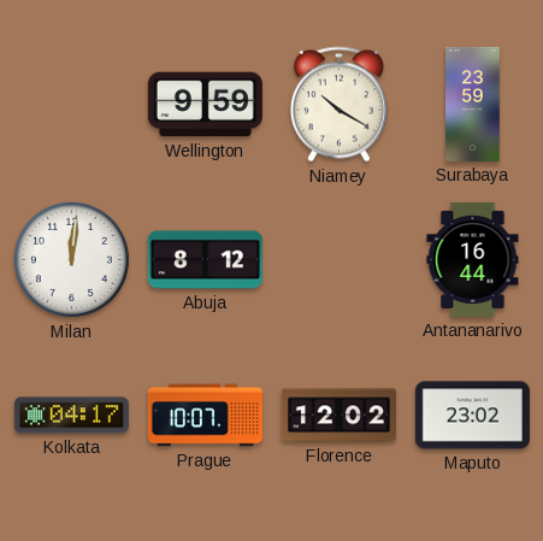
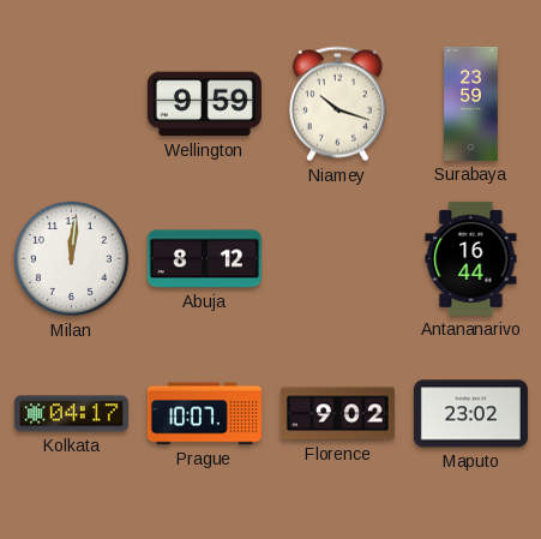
Niamey: 10:20 -> 10:18
Florence: 12:02 -> 9:02
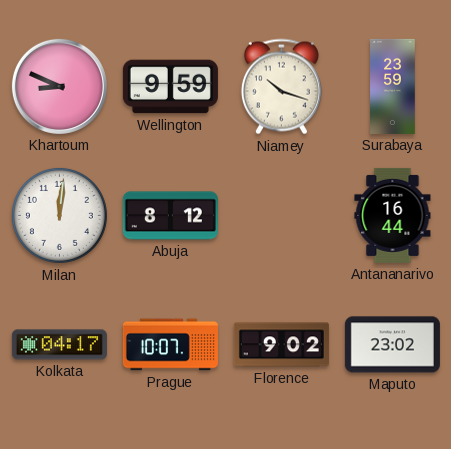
Khartoum: none -> 8:49
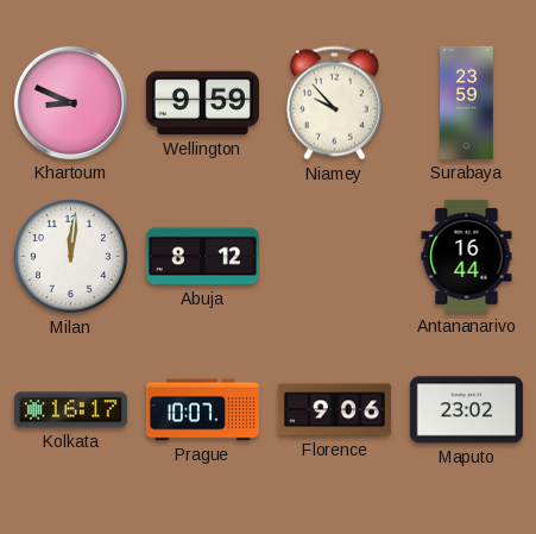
Niamey: 10:18 -> 9:53
Kolkata: 04:17 -> 16:17
Florence: 9:02 -> 9:06
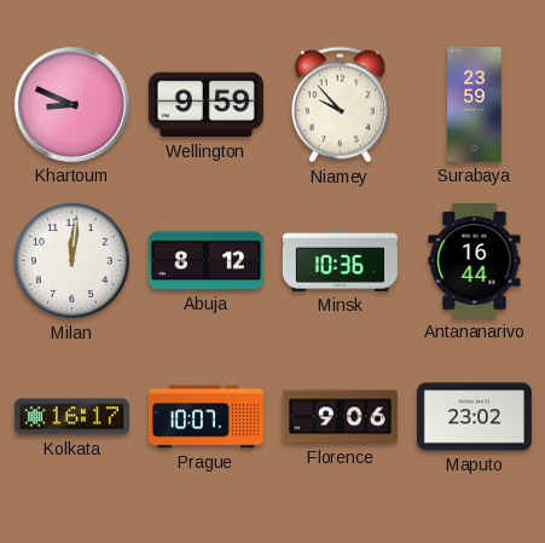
Minsk: none -> 10:36
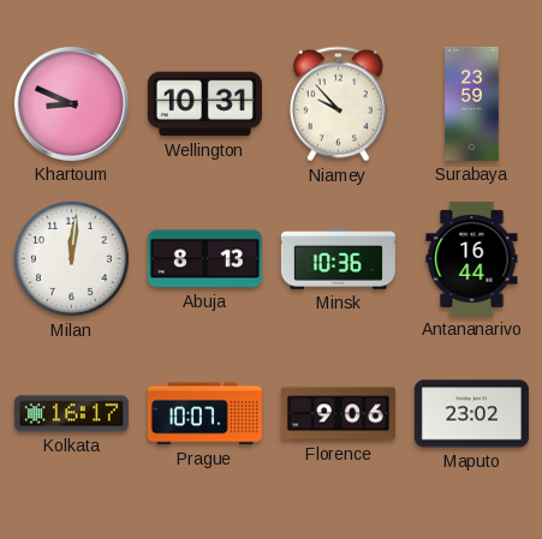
Wellington: 9:59 -> 10:31
Abuja: 8:12 -> 8:13
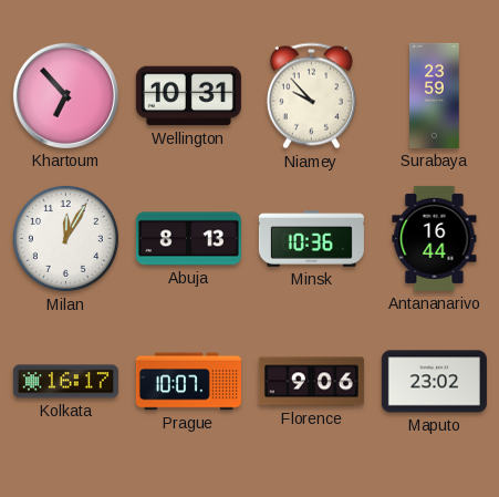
Khartoum: 8:49 -> 6:53
Milan: 12:01 -> 12:05
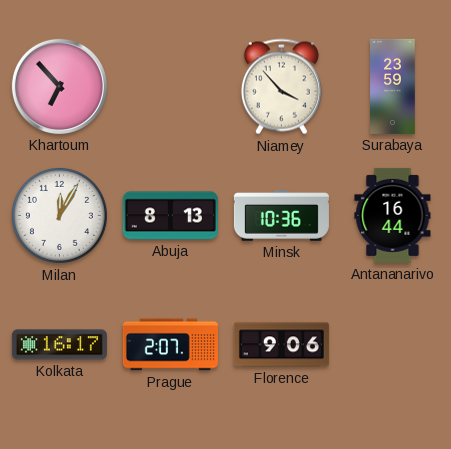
Wellington: 10:31 -> none
Niamey: 9:53 -> 3:53
Prague: 10:07 -> 2:07
Maputo: 23:02 -> none
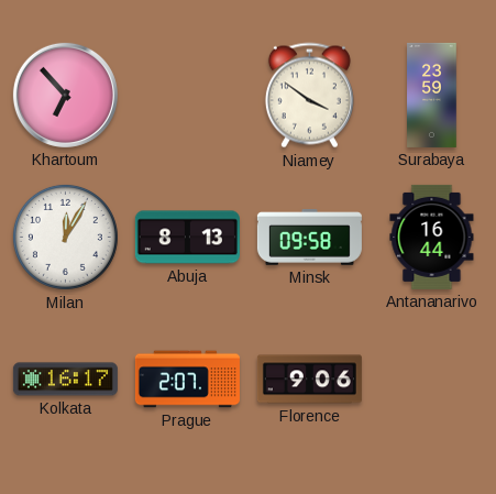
Niamey: 3:53 -> 3:51
Minsk: 10:36 -> 09:58
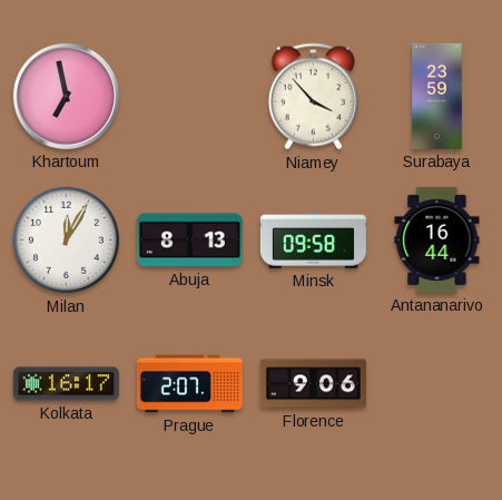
Khartoum: 6:53 -> 6:58
Niamey: 3:51 -> 3:53
